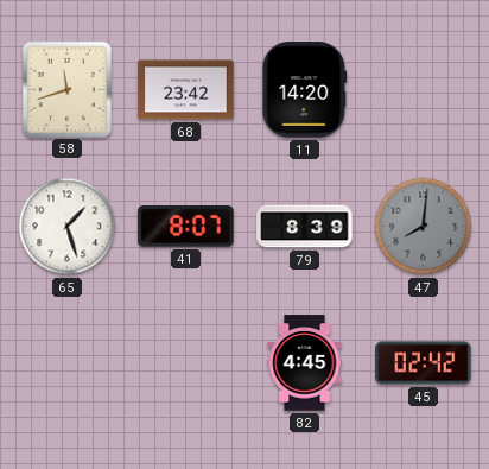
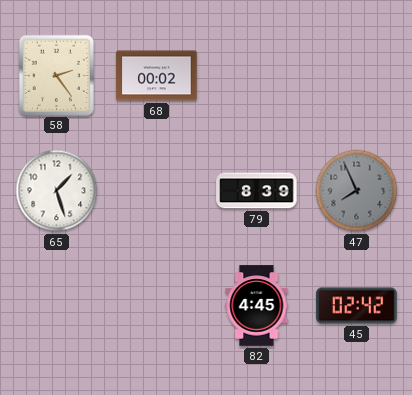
58: 11:42 -> 2:24
68: 23:42 -> 00:02
11: 14:20 -> none
41: 8:07 -> none
47: 8:01 -> 7:56
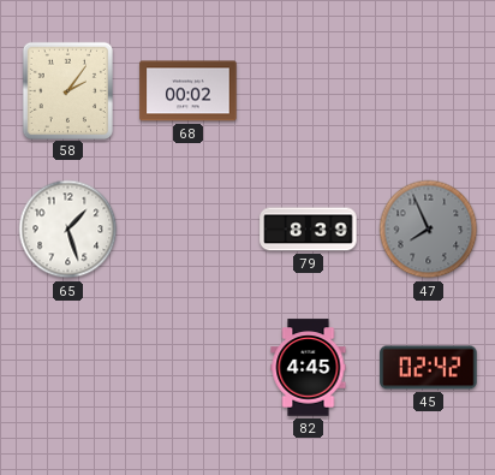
58: 2:24 -> 2:06
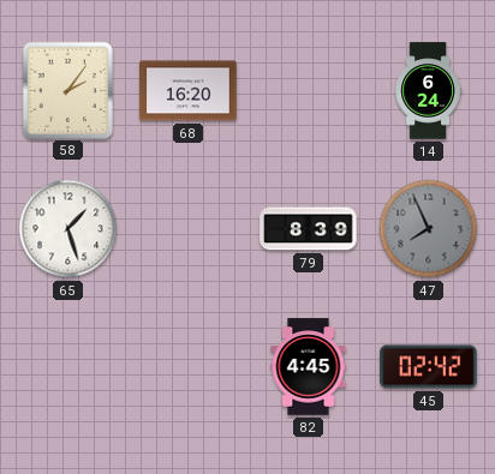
68: 00:02 -> 16:20
14: none -> 6:24
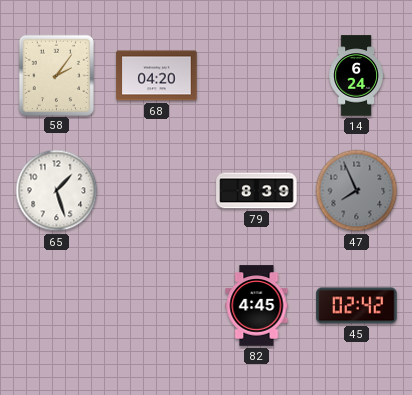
68: 16:20 -> 04:20
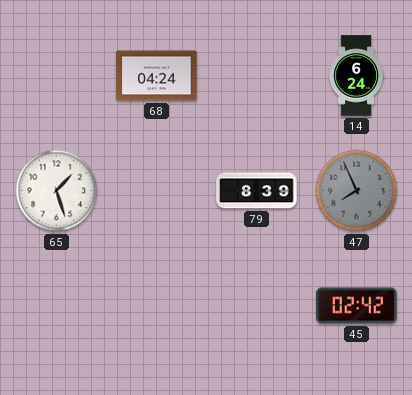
58: 2:06 -> none
68: 04:20 -> 04:24
82: 4:45 -> none
